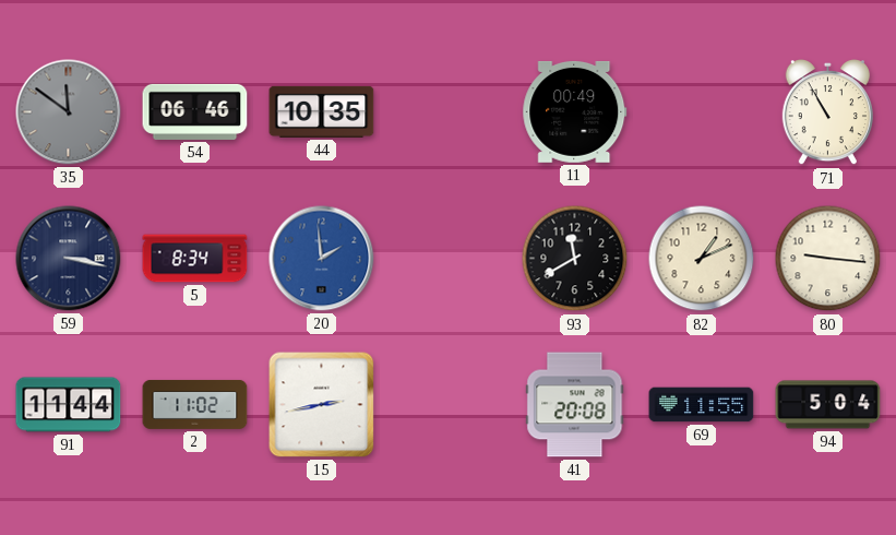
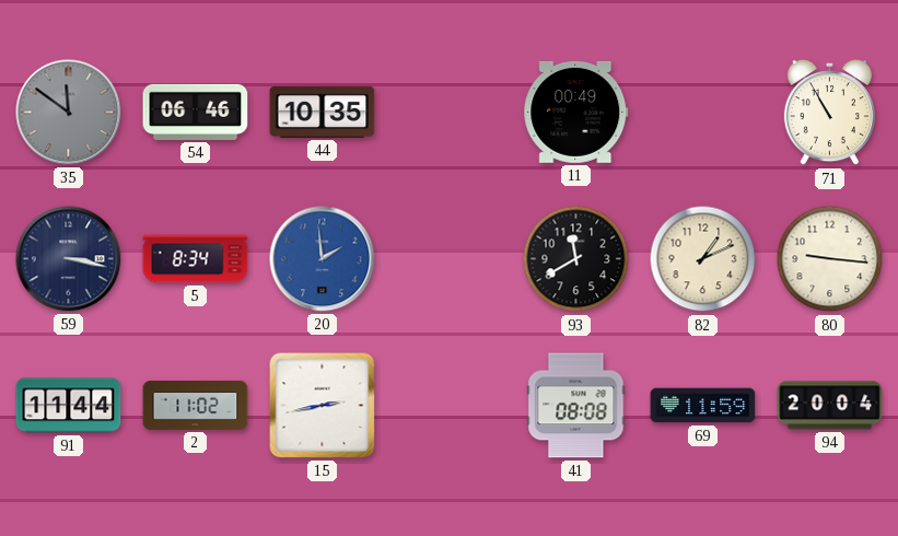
41: 20:08 -> 08:08
69: 11:55 -> 11:59
94: 5:04 -> 20:04
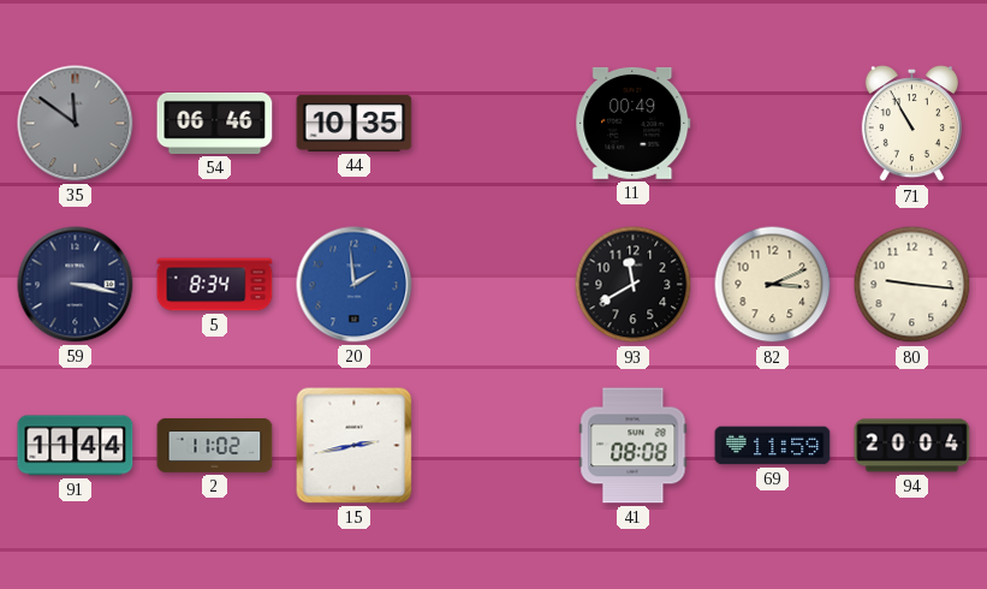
82: 1:11 -> 3:11
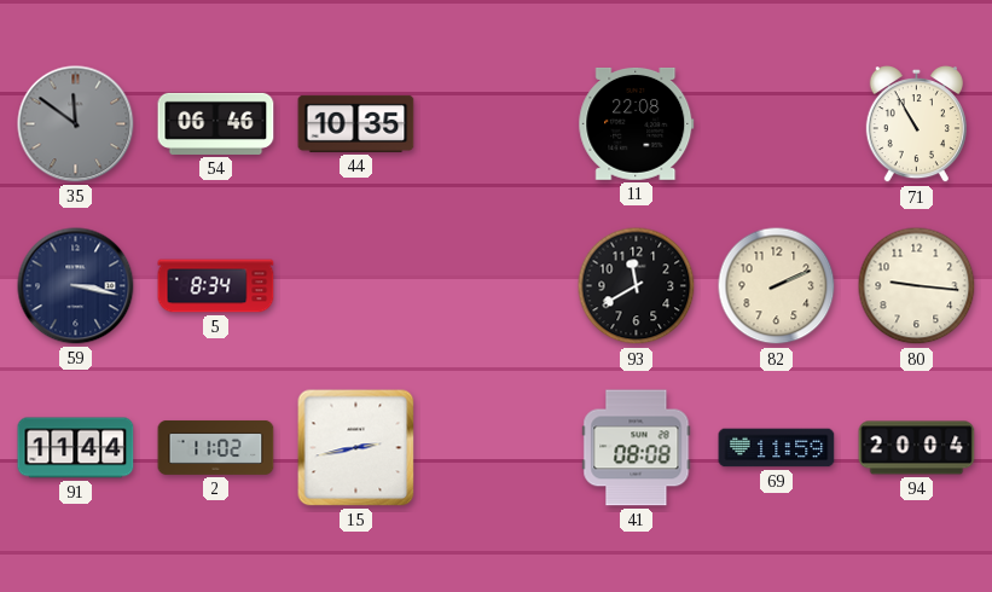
11: 00:49 -> 22:08
20: 1:59 -> none
82: 3:11 -> 2:11
